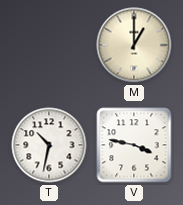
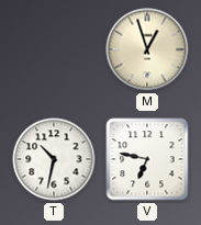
M: 1:00 -> 12:57
V: 3:47 -> 6:47
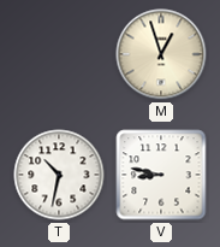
V: 6:47 -> 8:47
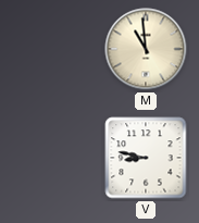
M: 12:57 -> 10:59
T: 10:32 -> none
